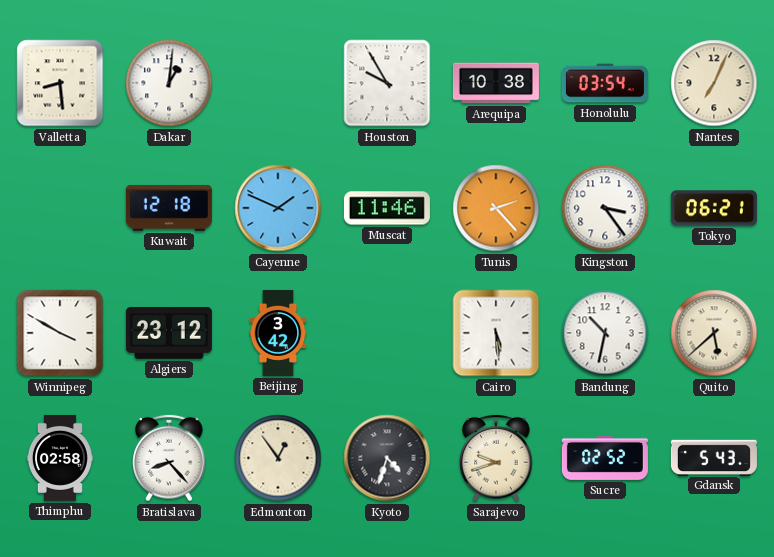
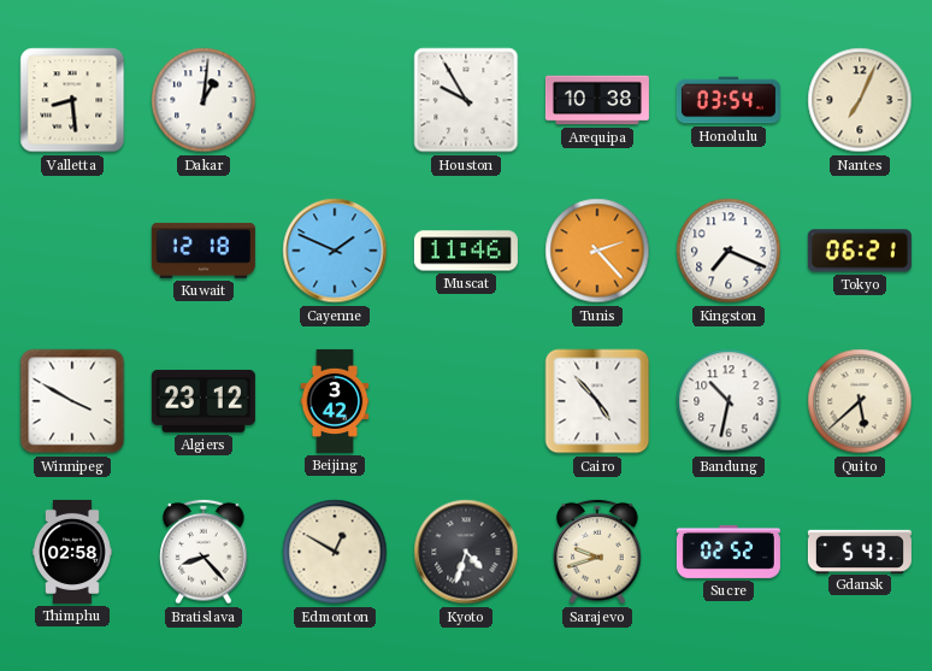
Kingston: 3:24 -> 7:19
Cairo: 5:29 -> 4:53
Edmonton: 12:54 -> 12:50
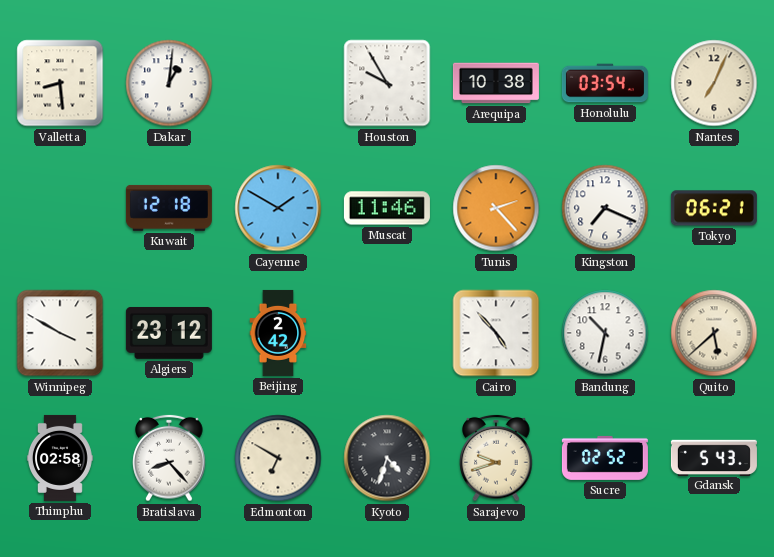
Cayenne: 1:49 -> 1:50
Beijing: 3:42 -> 2:42
Edmonton: 12:50 -> 6:50
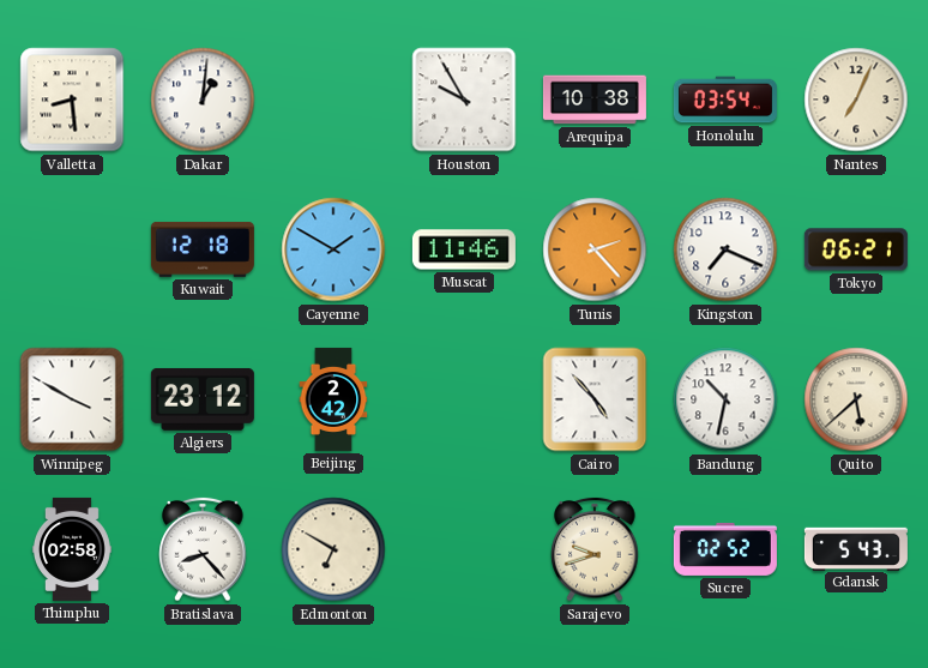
Kyoto: 4:33 -> none
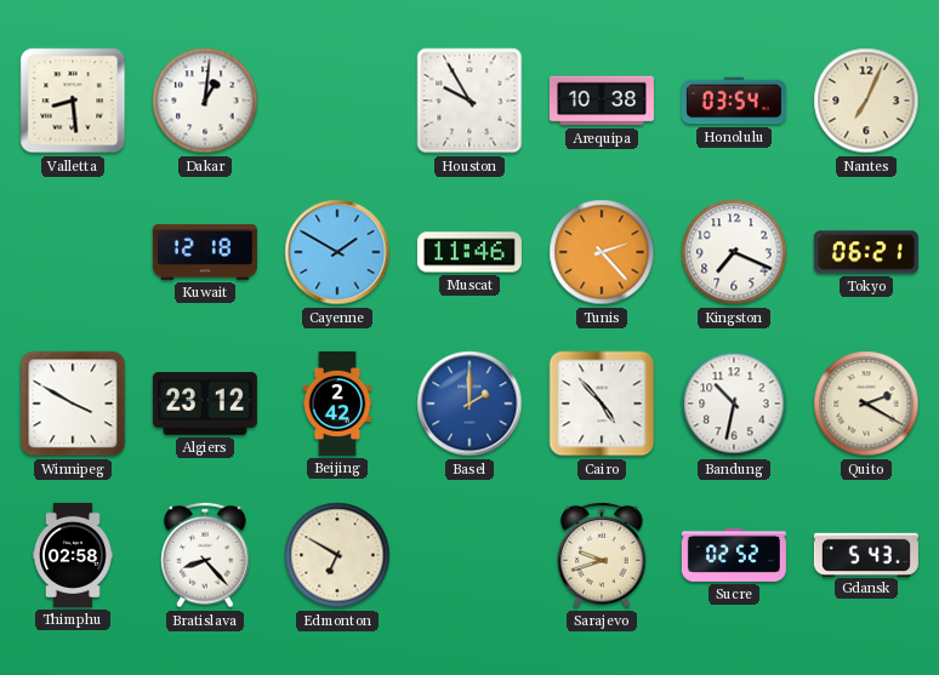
Basel: none -> 2:00
Quito: 5:38 -> 2:20
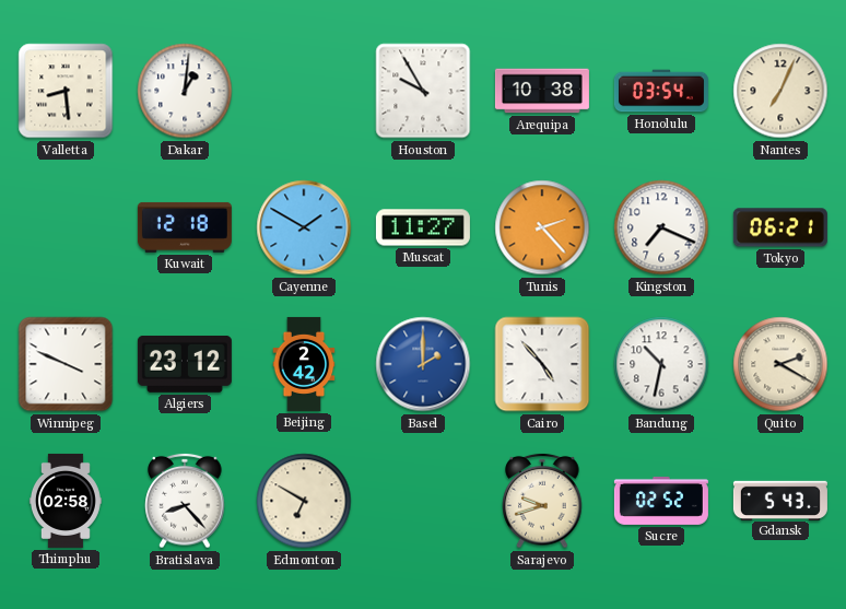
Muscat: 11:46 -> 11:27
Winnipeg: 3:50 -> 3:49
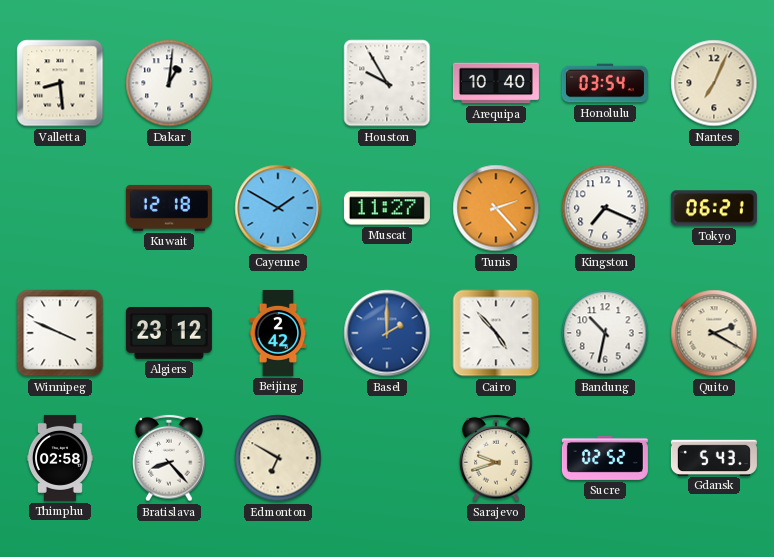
Arequipa: 10:38 -> 10:40
